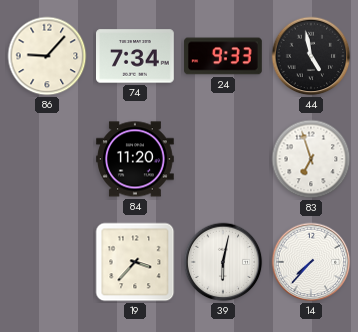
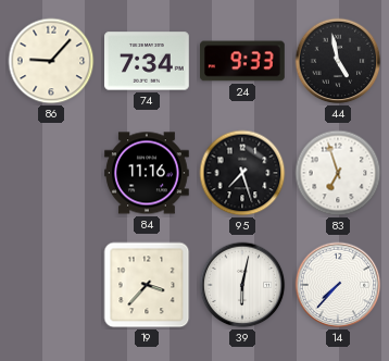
84: 11:20 -> 11:16
95: none -> 7:27
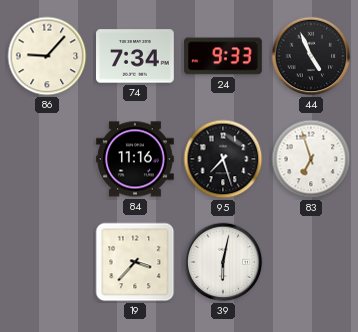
44: 4:58 -> 4:56
14: 7:37 -> none
